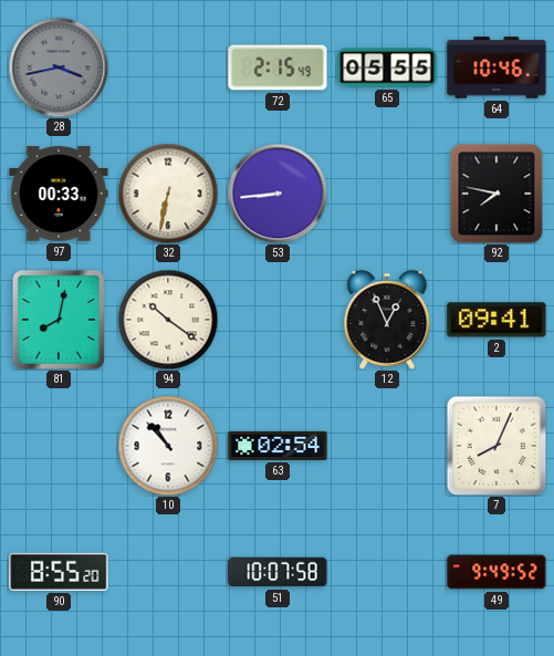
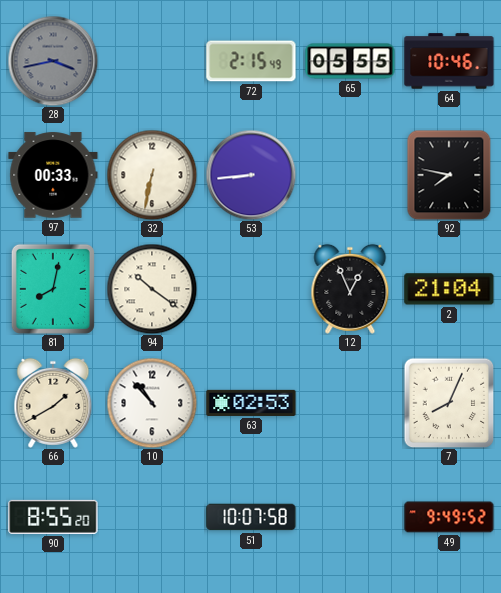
2: 09:41 -> 21:04
66: none -> 1:40
63: 02:54 -> 02:53
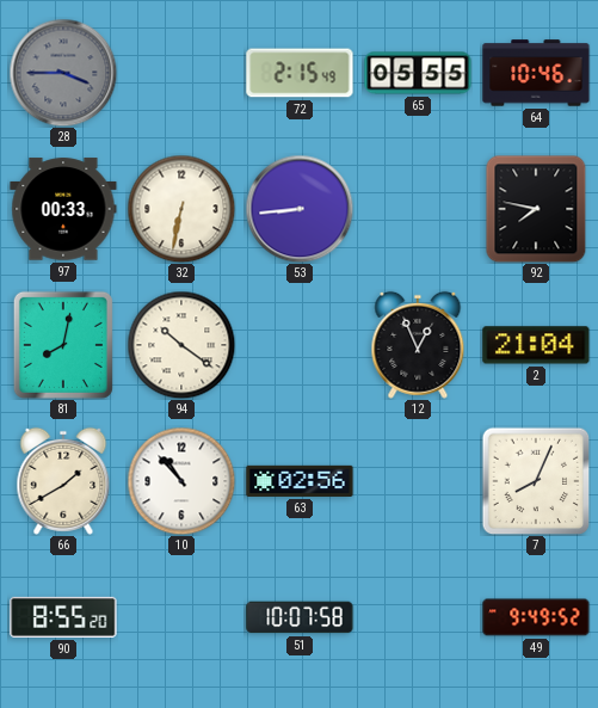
28: 3:43 -> 3:45
63: 02:53 -> 02:56
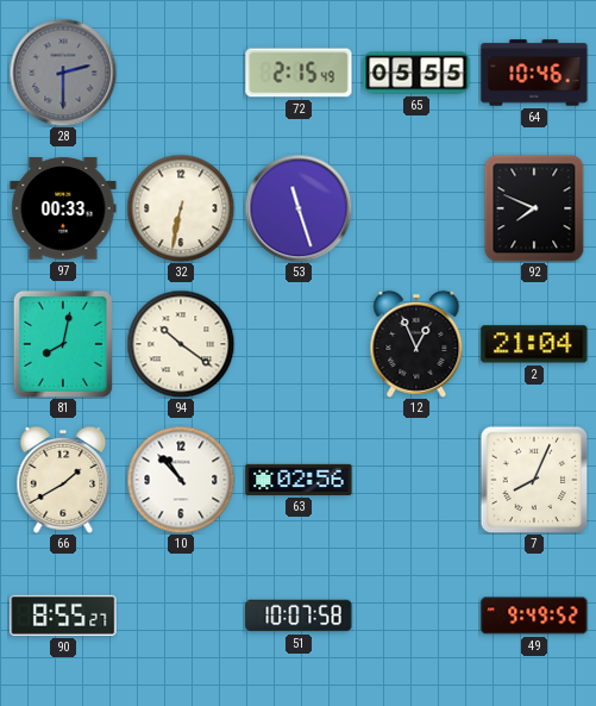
28: 3:45 -> 2:30
53: 8:44 -> 11:27
92: 7:47 -> 7:49
90: 8:55:20 -> 8:55:27
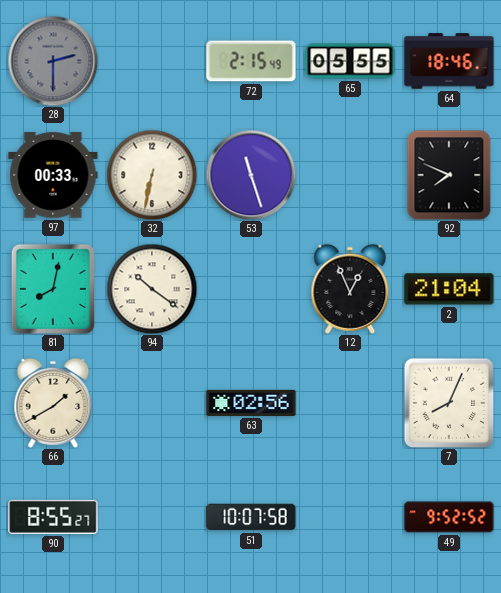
64: 10:46 -> 18:46
10: 10:53 -> none
49: 9:49 -> 9:52
